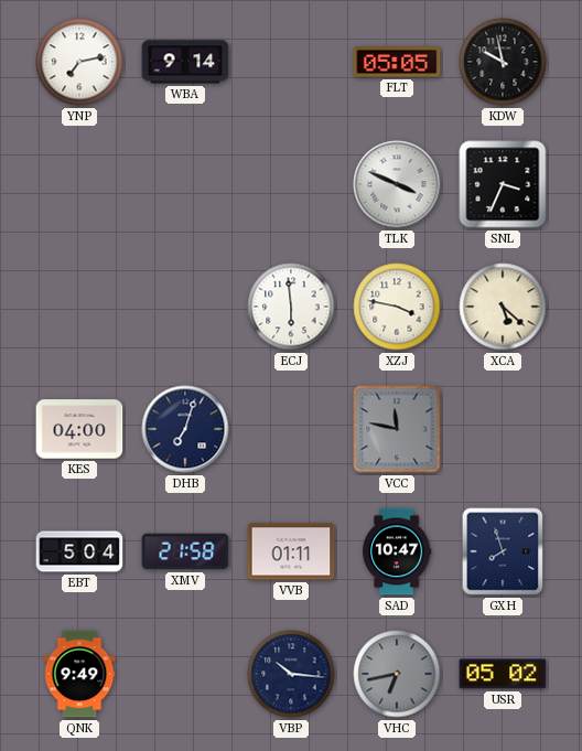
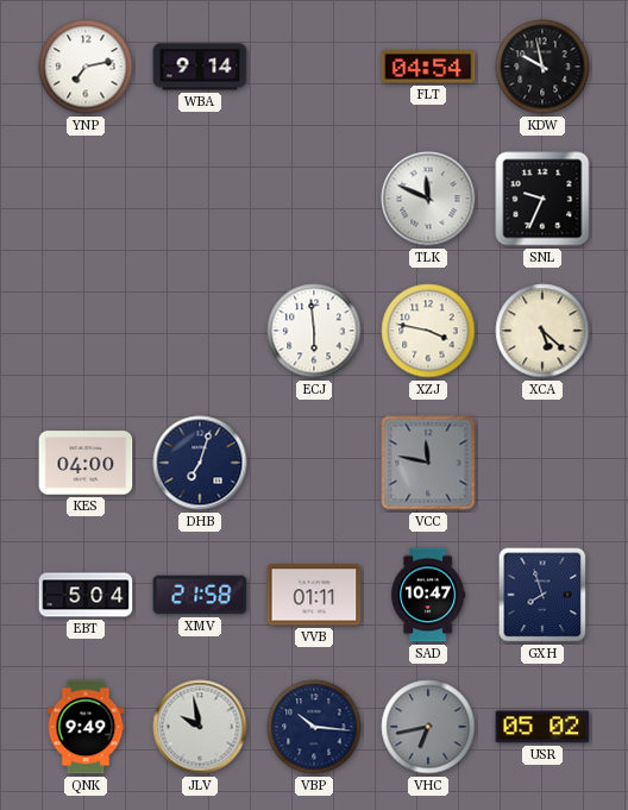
FLT: 05:05 -> 04:54
TLK: 3:49 -> 11:49
SNL: 3:34 -> 9:34
JLV: none -> 9:58
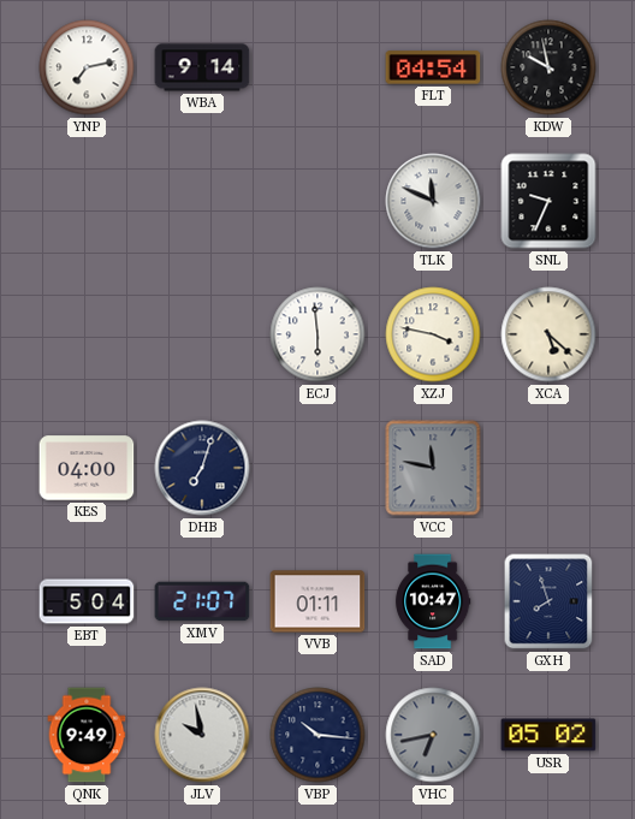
XMV: 21:58 -> 21:07
